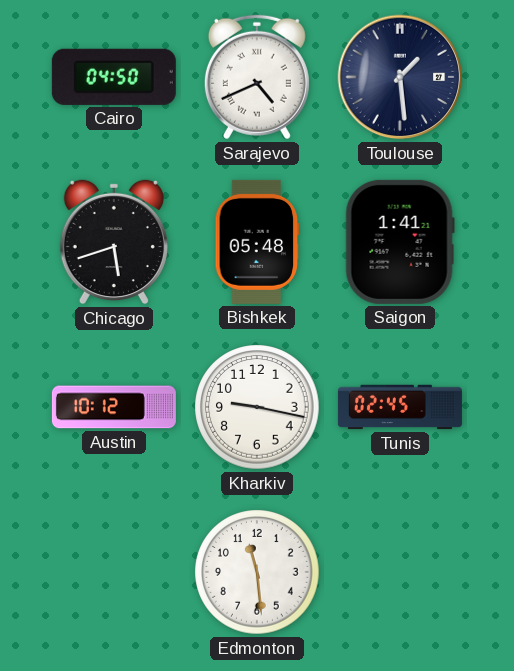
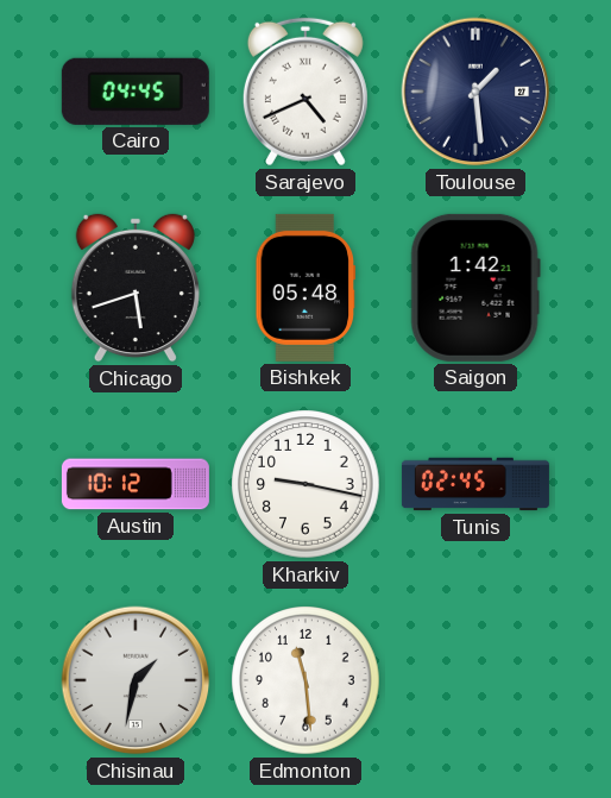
Cairo: 04:50 -> 04:45
Saigon: 1:41 -> 1:42
Chisinau: none -> 1:32
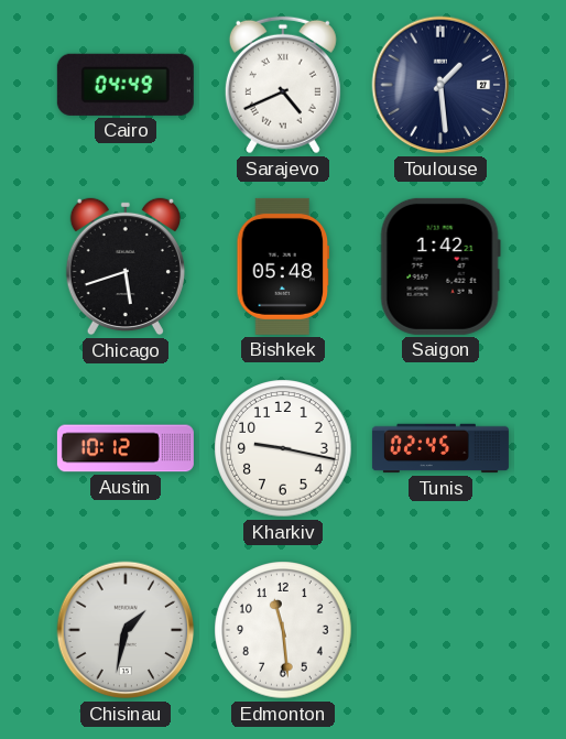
Cairo: 04:45 -> 04:49
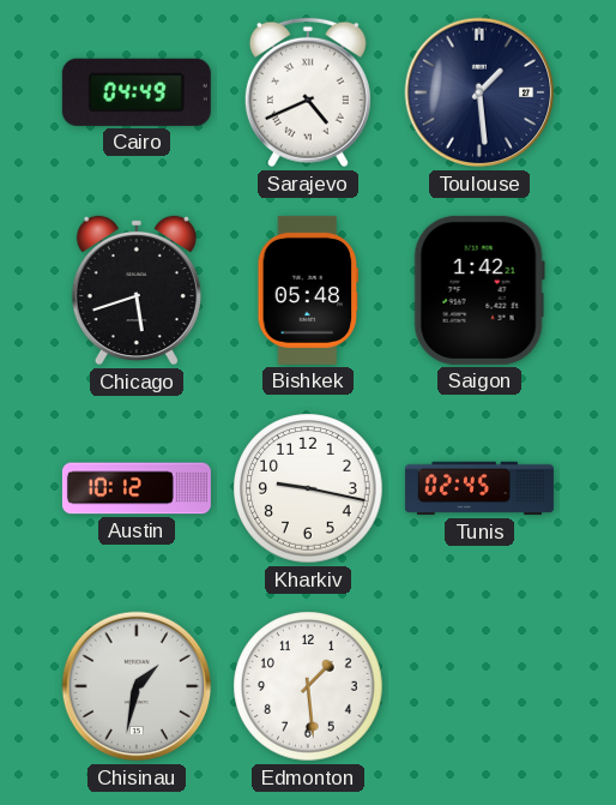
Edmonton: 11:29 -> 1:29
